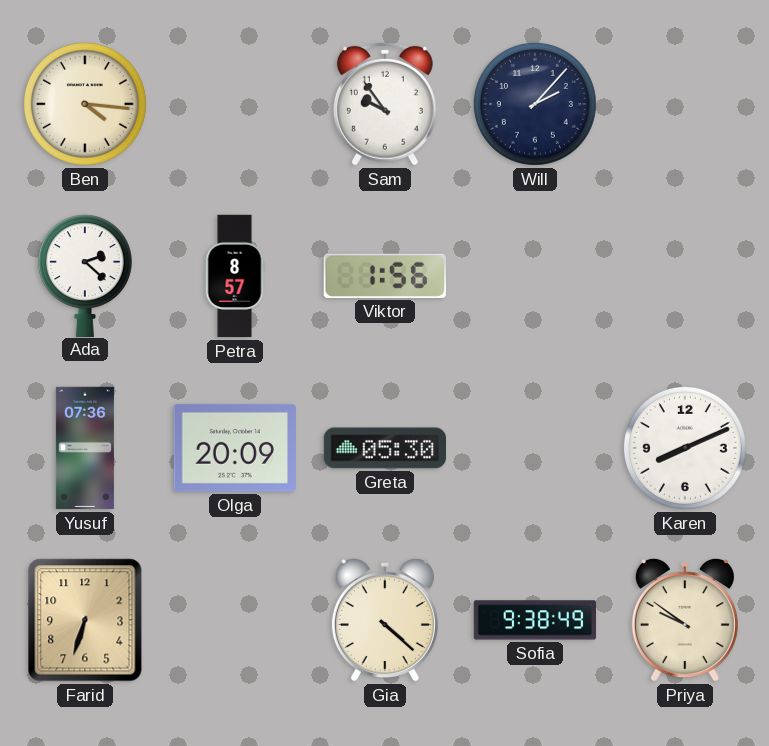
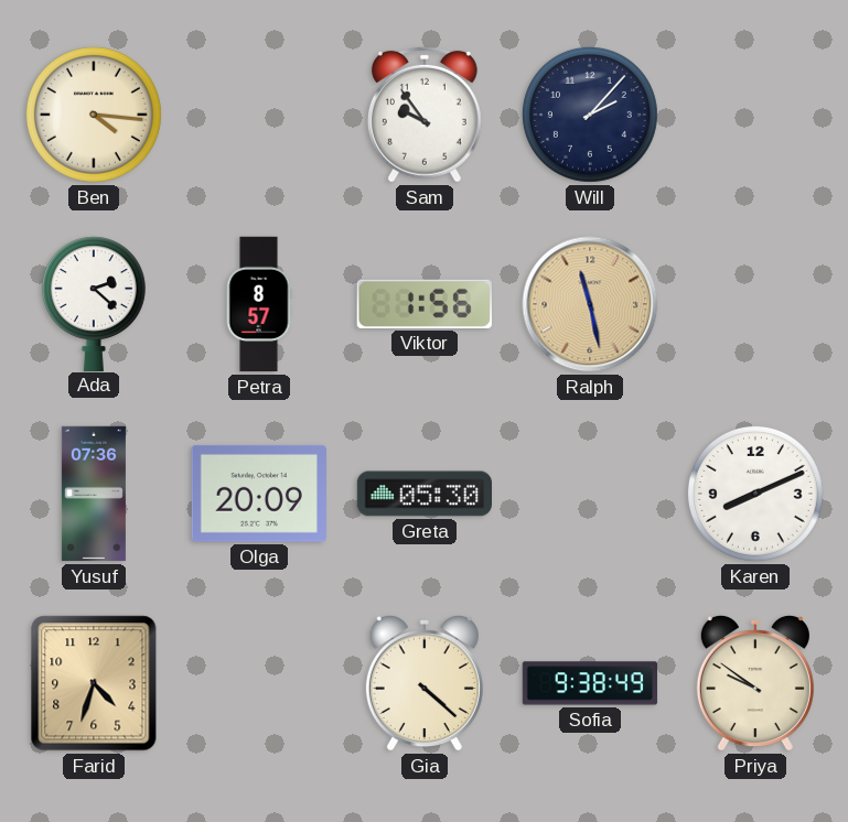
Ralph: none -> 11:28
Farid: 6:33 -> 4:33
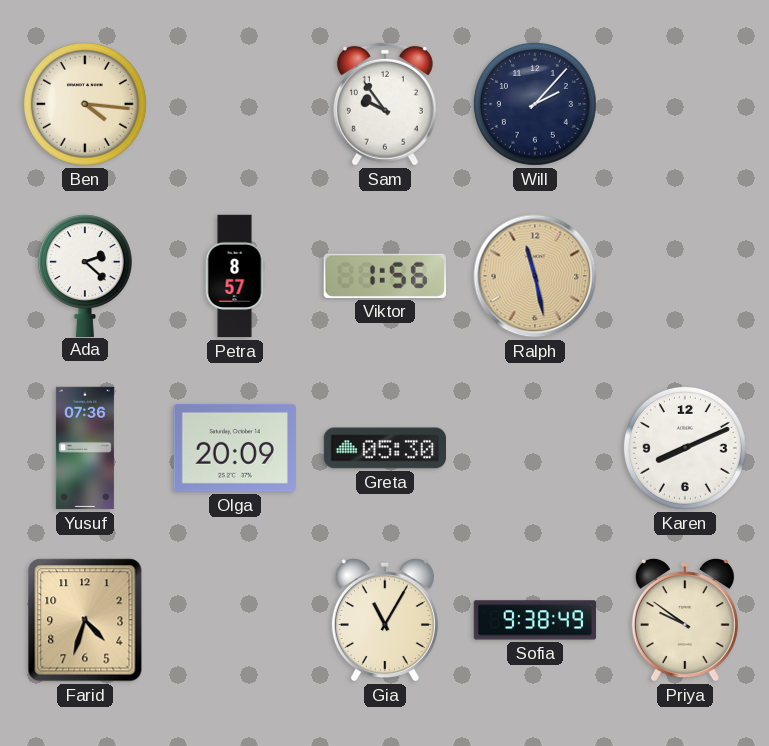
Gia: 4:22 -> 11:05
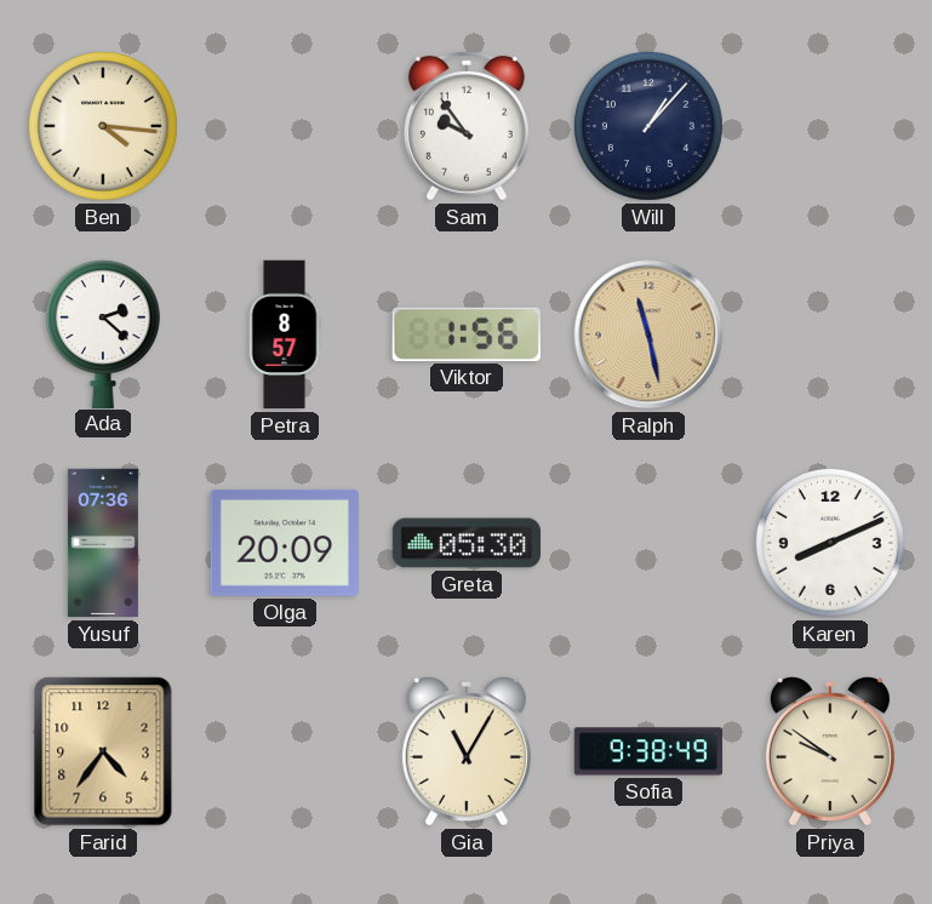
Will: 2:07 -> 1:07
Farid: 4:33 -> 4:36
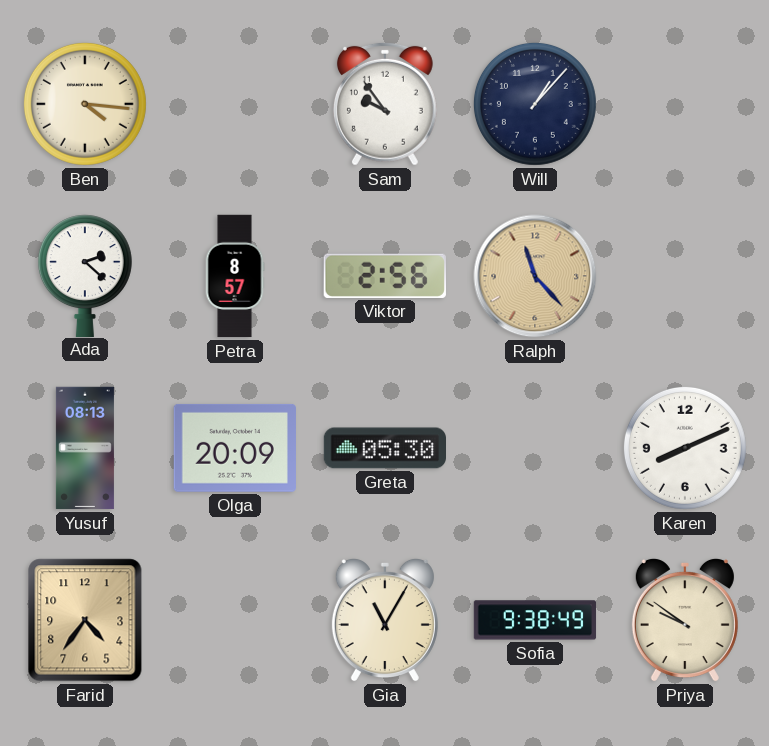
Viktor: 1:56 -> 2:56
Ralph: 11:28 -> 11:23
Yusuf: 07:36 -> 08:13
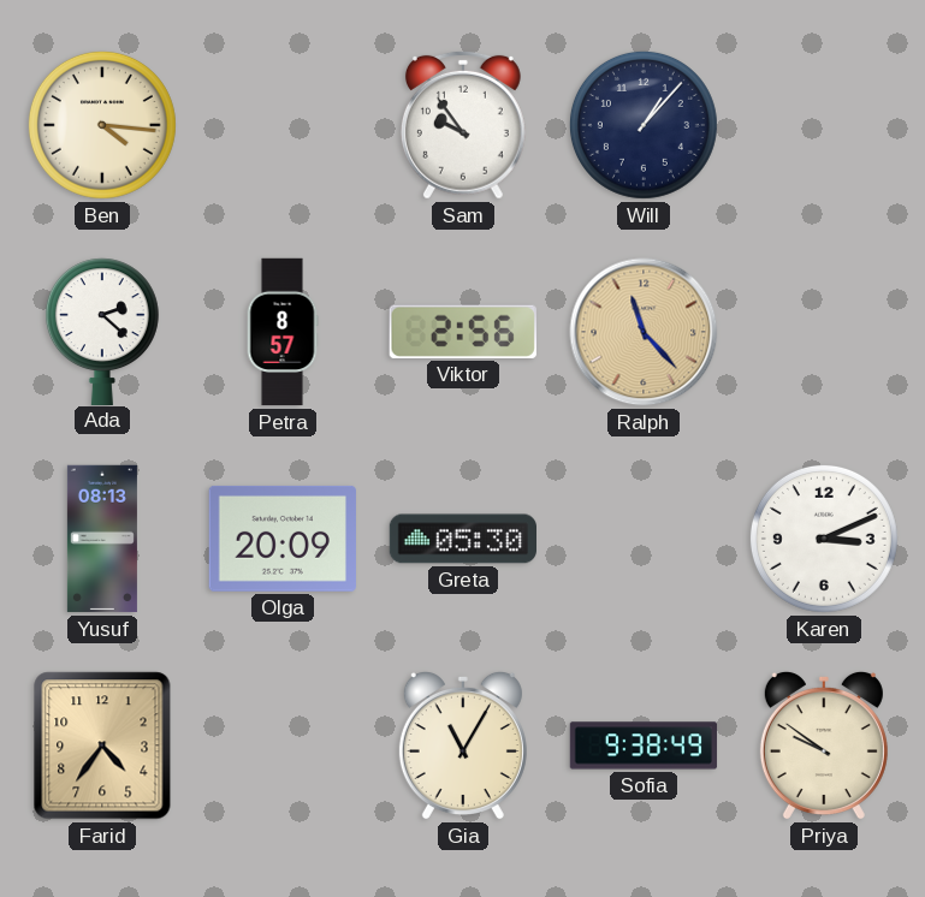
Karen: 8:11 -> 3:11
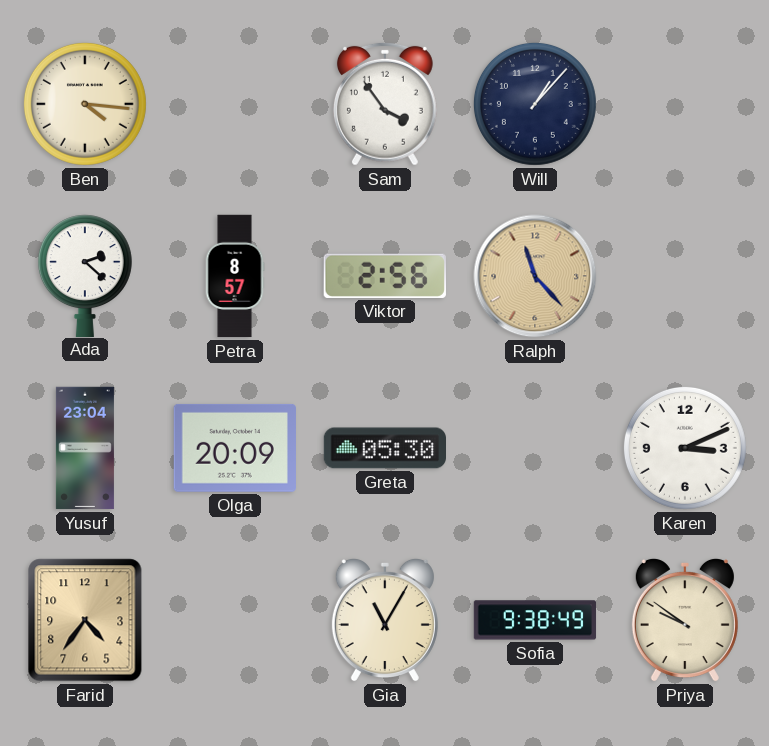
Sam: 9:54 -> 3:54
Yusuf: 08:13 -> 23:04
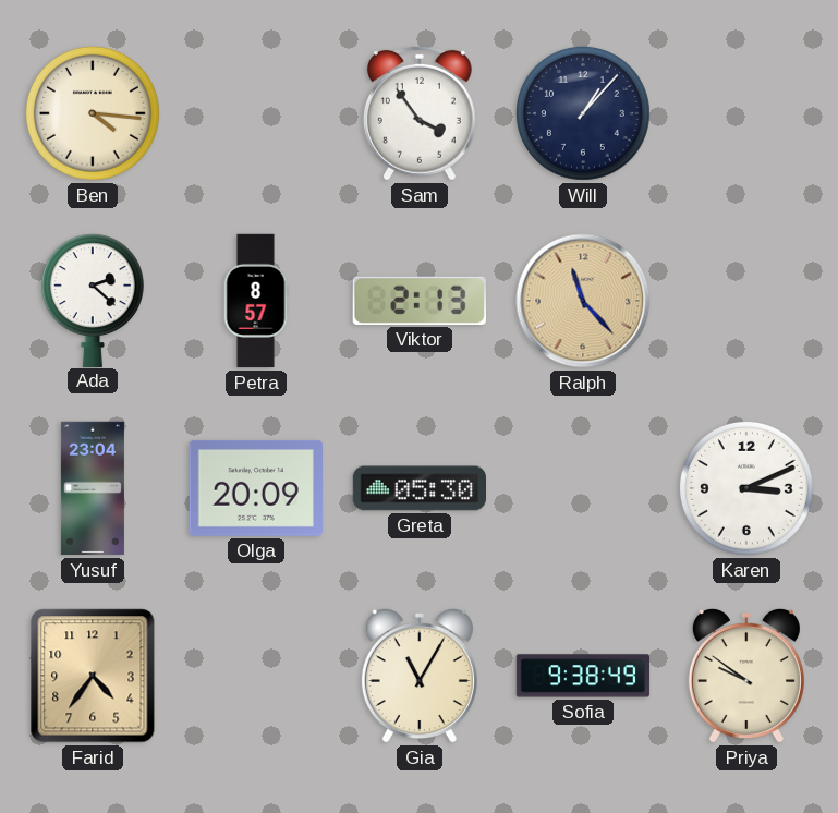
Viktor: 2:56 -> 2:13
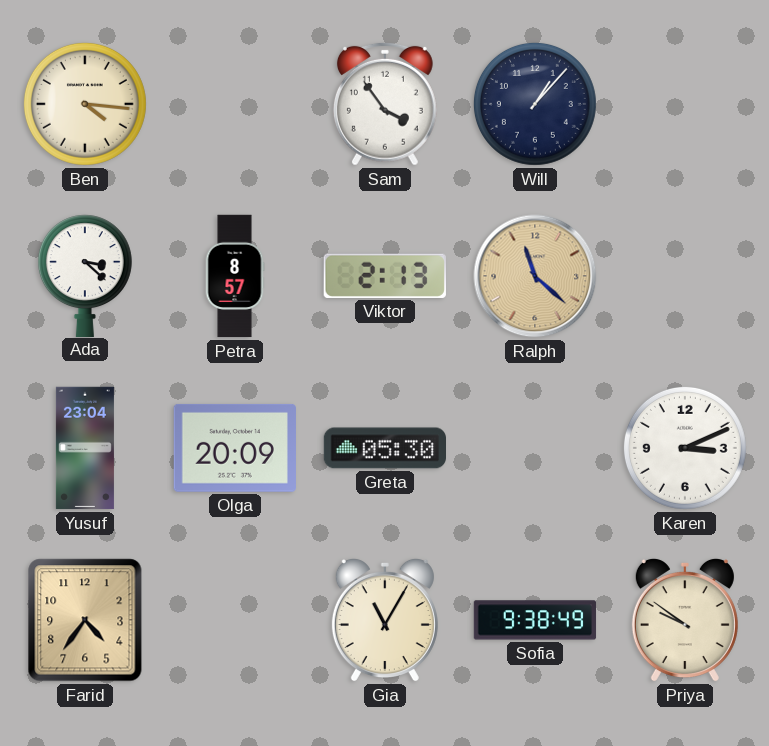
Ada: 2:22 -> 3:22
Ralph: 11:23 -> 11:22
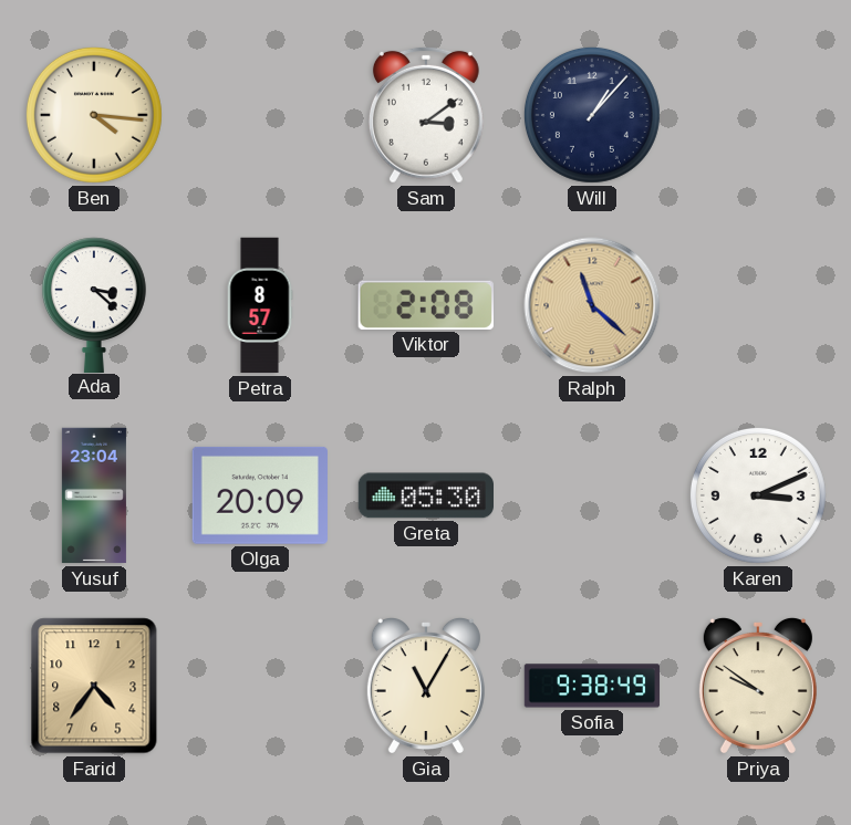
Sam: 3:54 -> 3:09
Viktor: 2:13 -> 2:08
